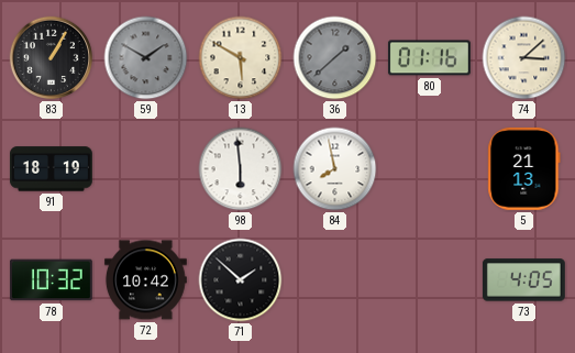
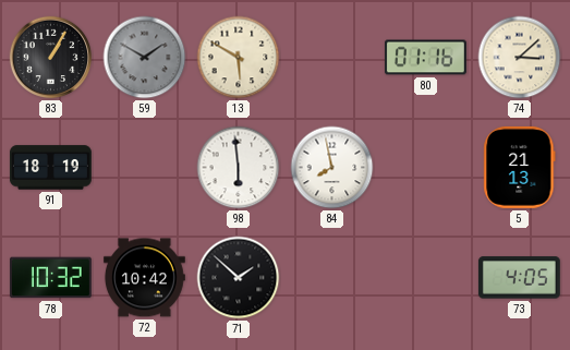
36: 1:38 -> none
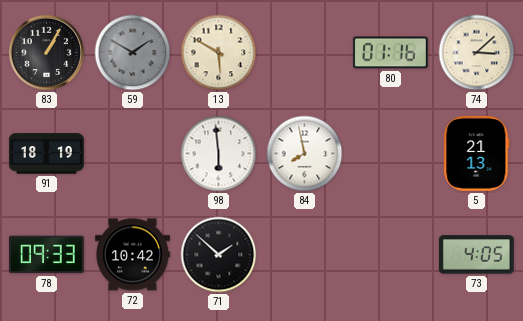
78: 10:32 -> 09:33
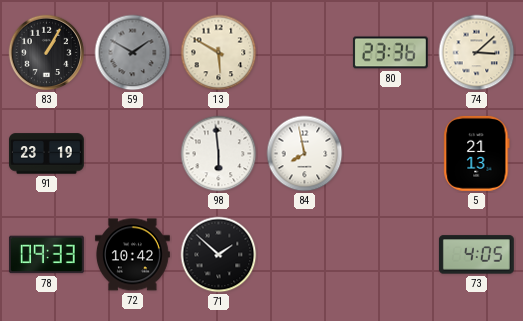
80: 01:16 -> 23:36
91: 18:19 -> 23:19
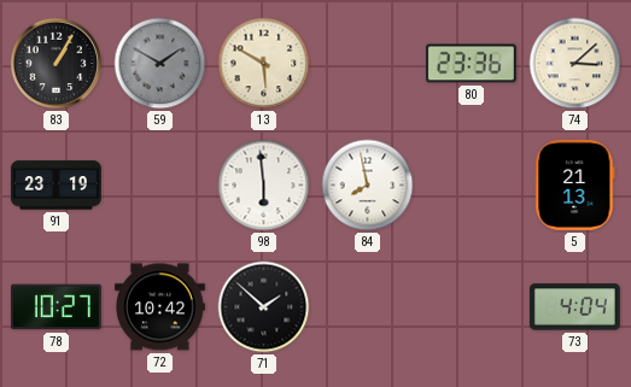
78: 09:33 -> 10:27
73: 4:05 -> 4:04
